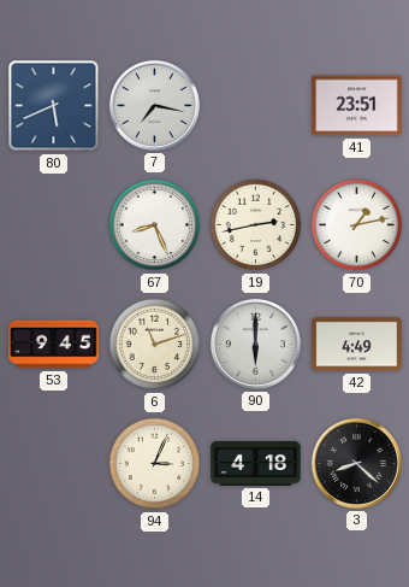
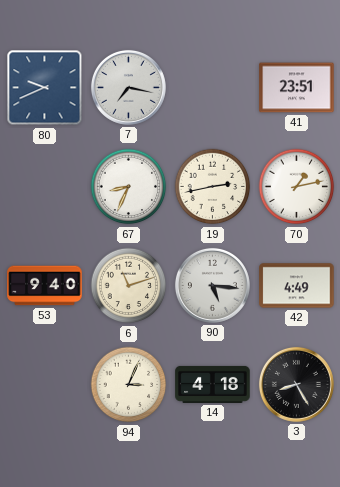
80: 5:41 -> 9:41
67: 8:26 -> 8:34
53: 9:45 -> 9:40
90: 6:00 -> 5:16
3: 8:22 -> 8:25
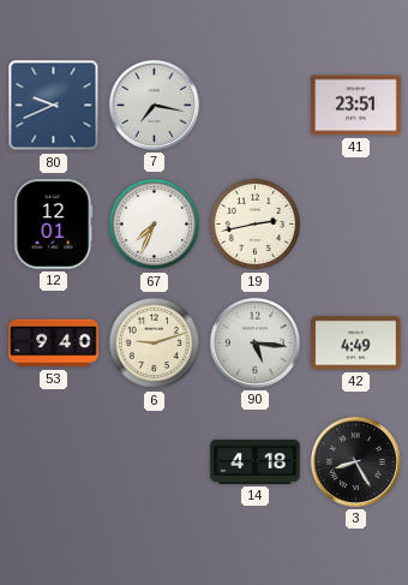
12: none -> 12:01
67: 8:34 -> 7:34
70: 1:13 -> none
6: 11:12 -> 9:12
94: 3:04 -> none
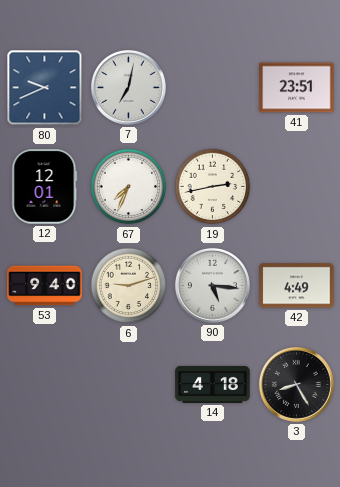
7: 7:17 -> 7:02
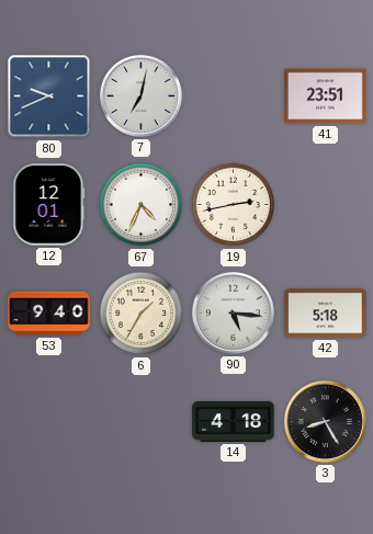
67: 7:34 -> 4:34
6: 9:12 -> 1:35
42: 4:49 -> 5:18
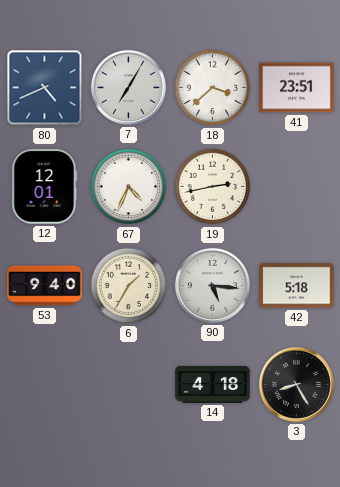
80: 9:41 -> 4:41
7: 7:02 -> 7:05
18: none -> 3:38
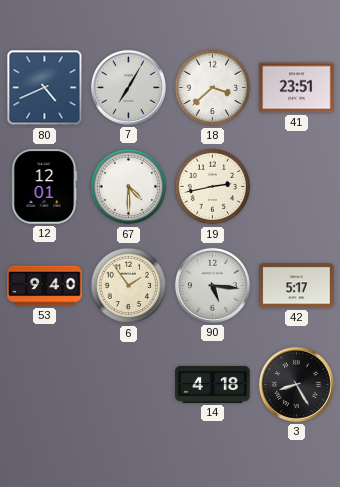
67: 4:34 -> 4:30
6: 1:35 -> 1:54
42: 5:18 -> 5:17
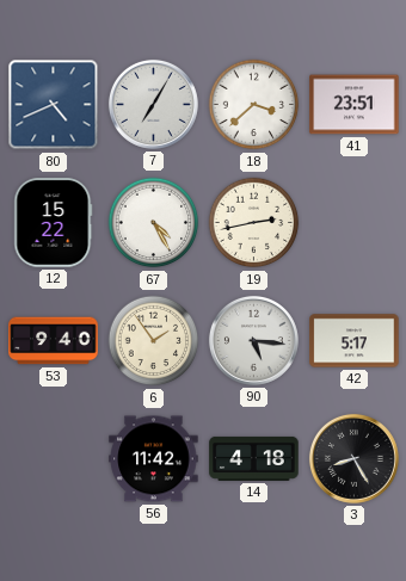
12: 12:01 -> 15:22
67: 4:30 -> 4:25
56: none -> 11:42
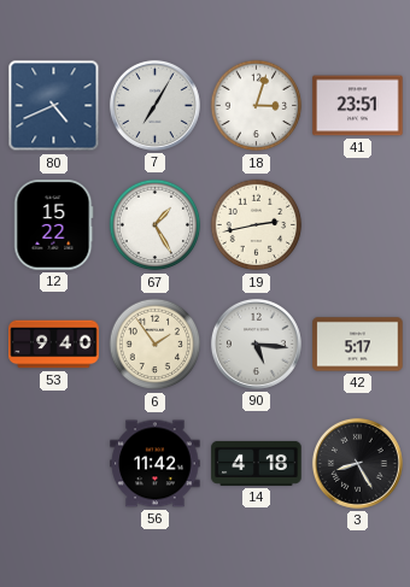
18: 3:38 -> 3:03
67: 4:25 -> 1:25
